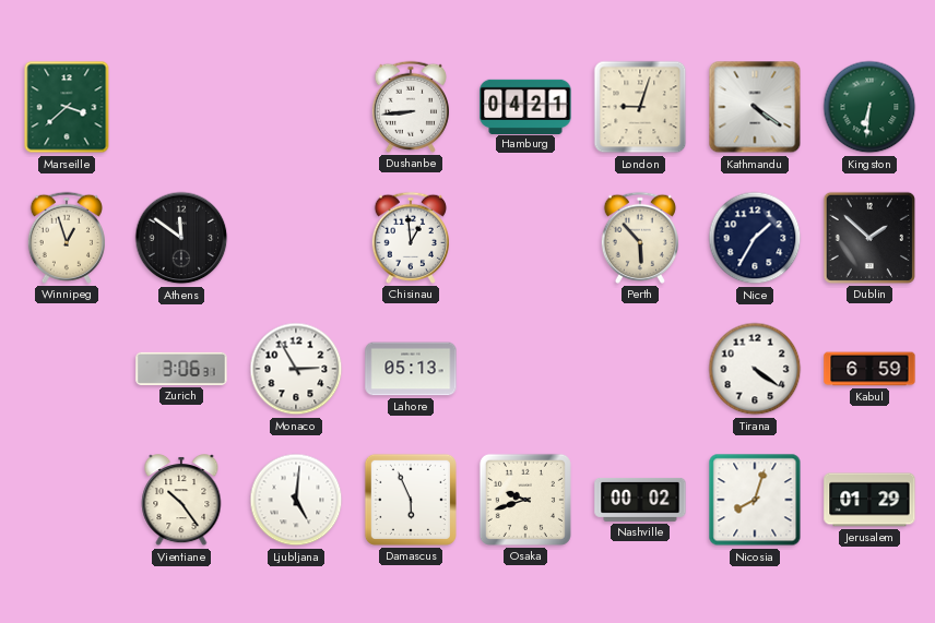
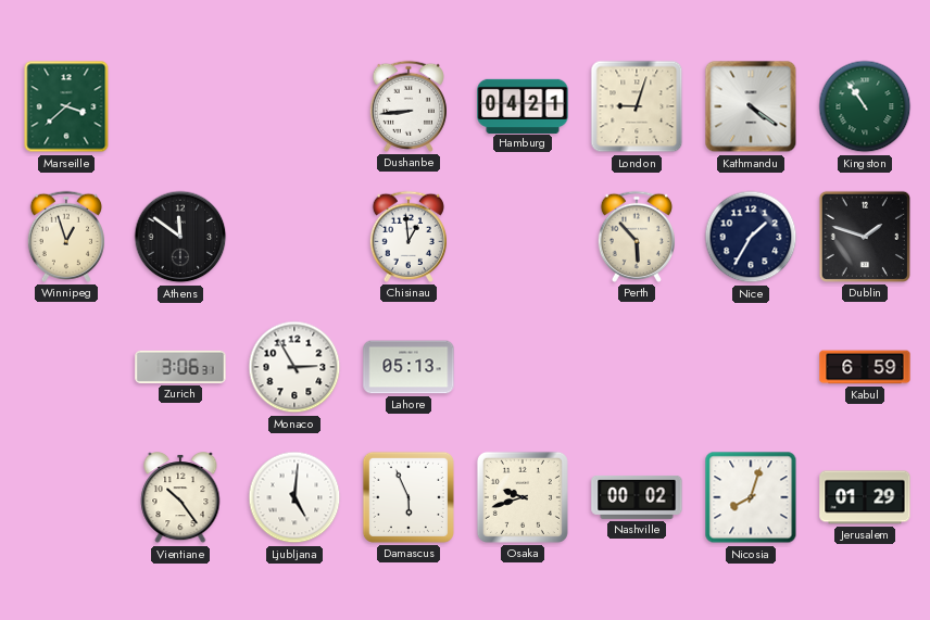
Kingston: 6:31 -> 10:54
Dublin: 1:52 -> 1:48
Tirana: 4:21 -> none
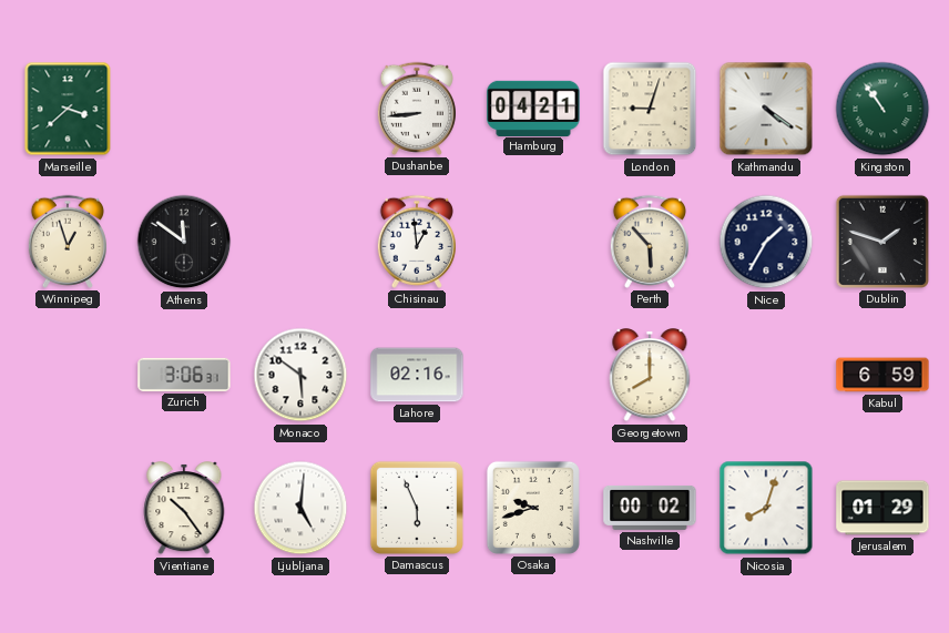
Monaco: 2:55 -> 5:51
Lahore: 05:13 -> 02:16
Georgetown: none -> 8:00
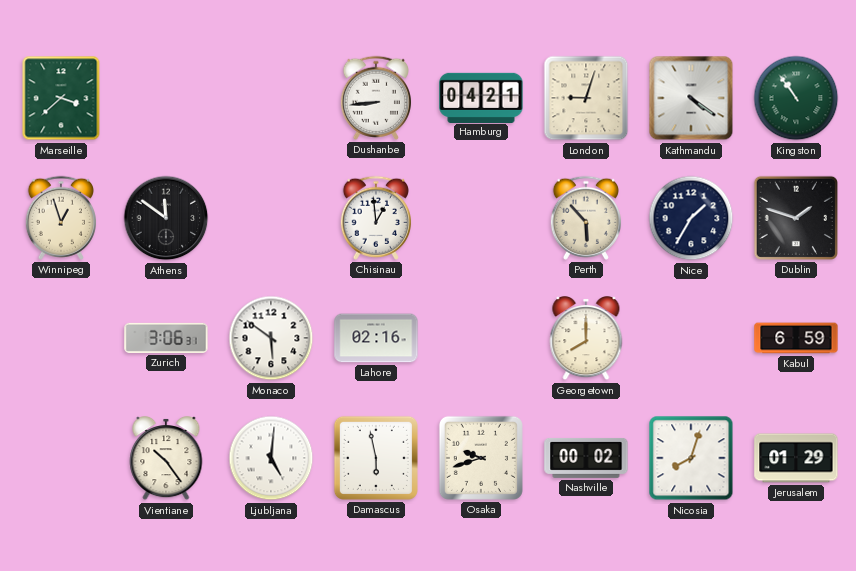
Damascus: 5:56 -> 5:58
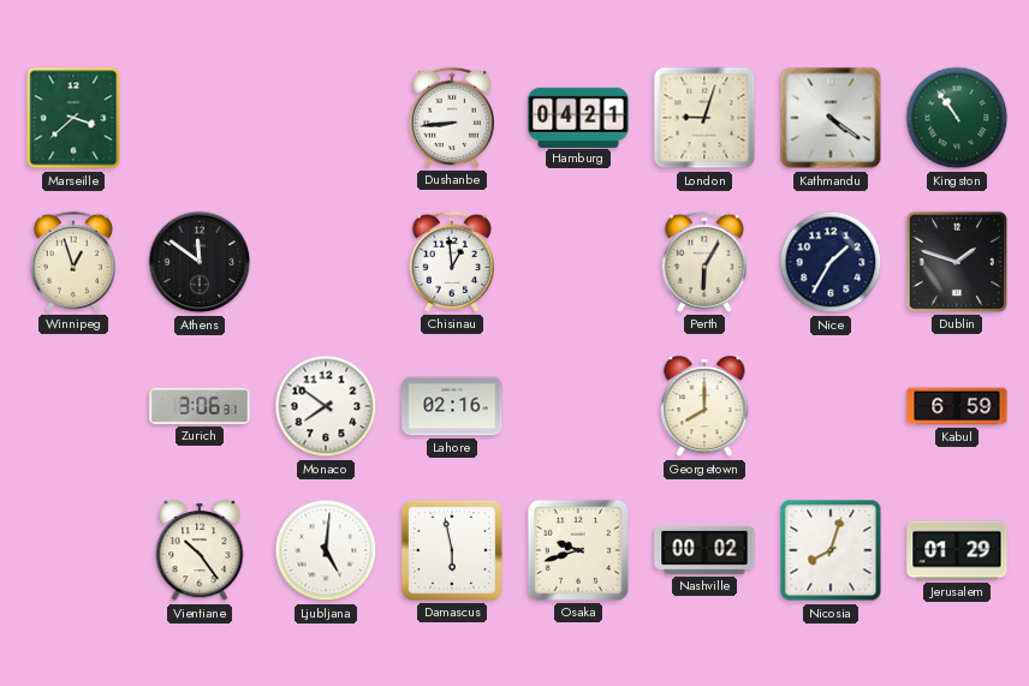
Perth: 5:53 -> 6:05
Monaco: 5:51 -> 7:51
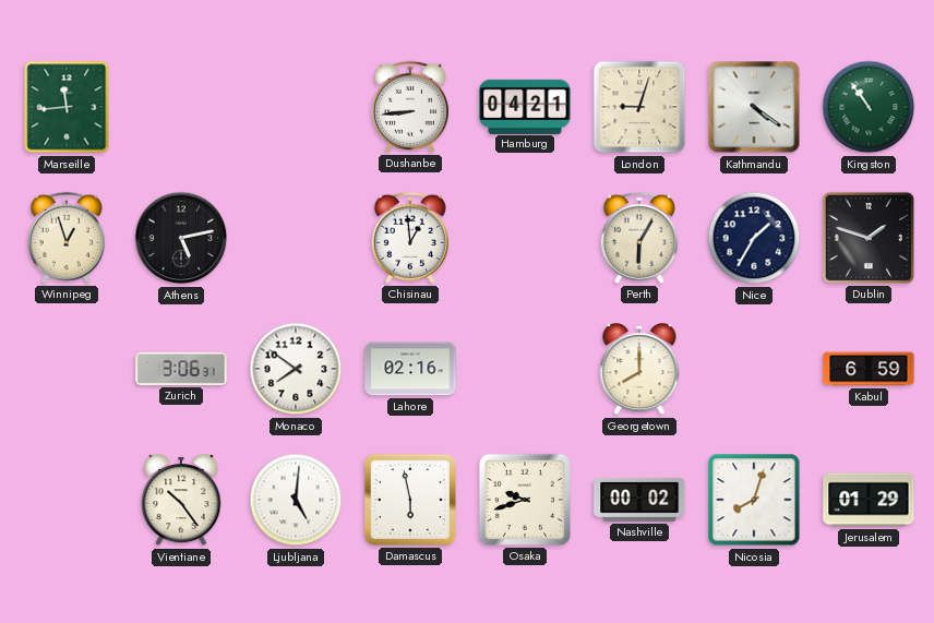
Marseille: 3:38 -> 11:44
Athens: 11:51 -> 5:13
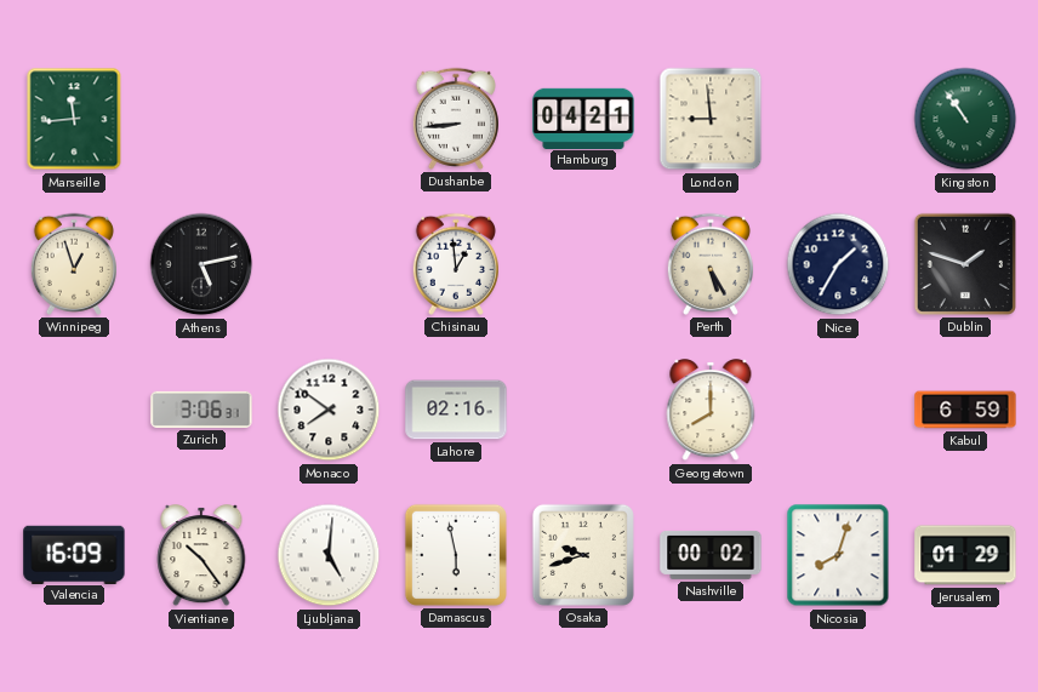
London: 9:03 -> 8:59
Kathmandu: 4:21 -> none
Perth: 6:05 -> 5:25
Valencia: none -> 16:09
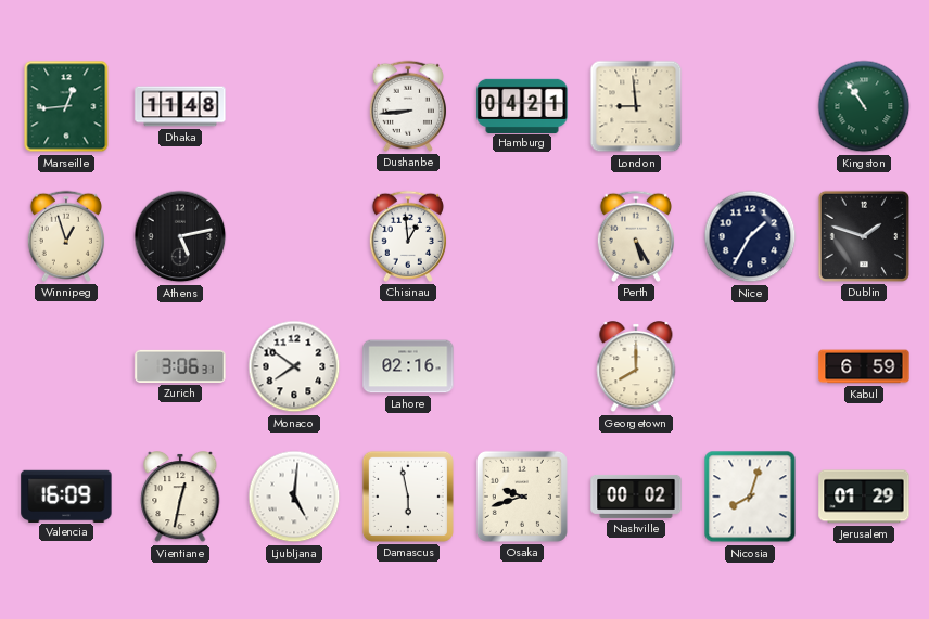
Marseille: 11:44 -> 12:44
Dhaka: none -> 11:48
Vientiane: 10:24 -> 12:32
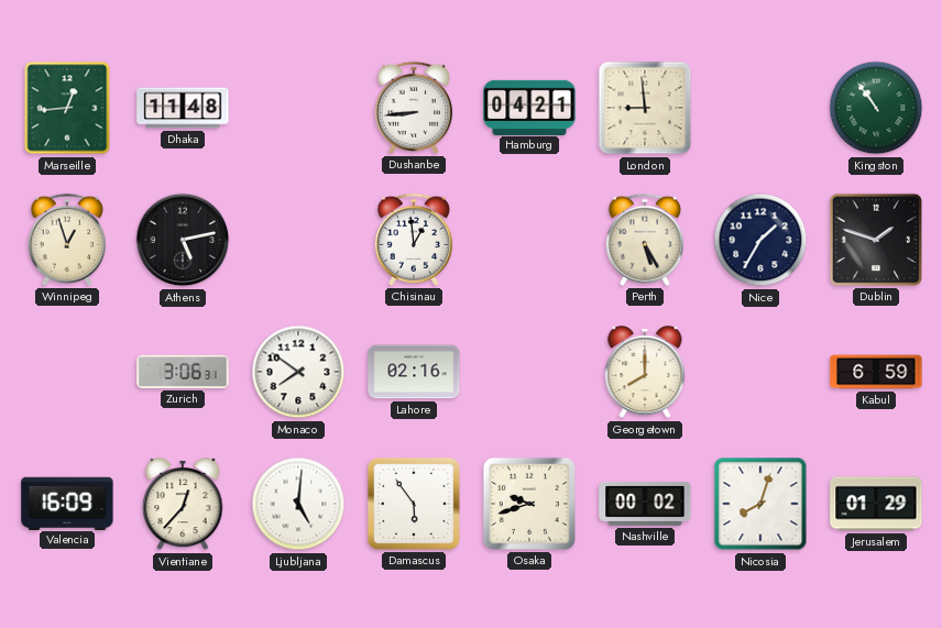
Vientiane: 12:32 -> 12:37
Damascus: 5:58 -> 5:54
